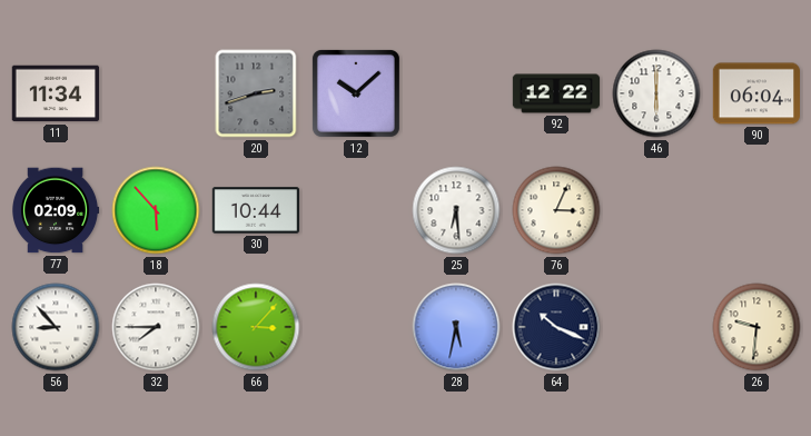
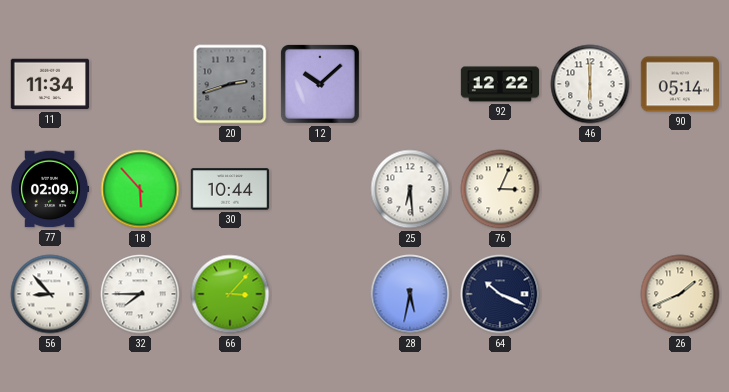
90: 06:04 -> 05:14
26: 9:31 -> 1:41
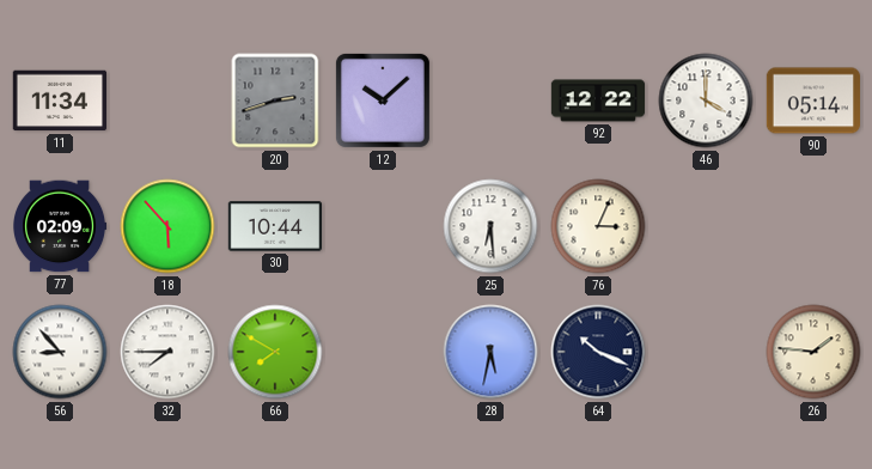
46: 6:00 -> 4:00
66: 3:07 -> 7:50
26: 1:41 -> 1:46
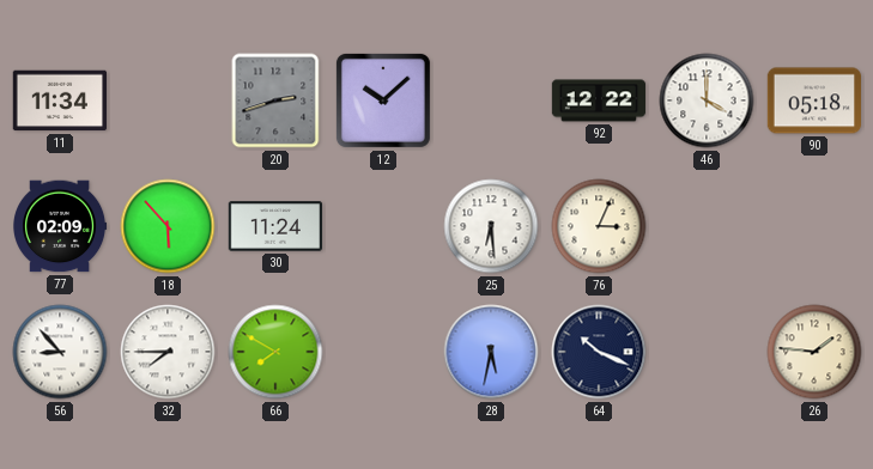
90: 05:14 -> 05:18
30: 10:44 -> 11:24
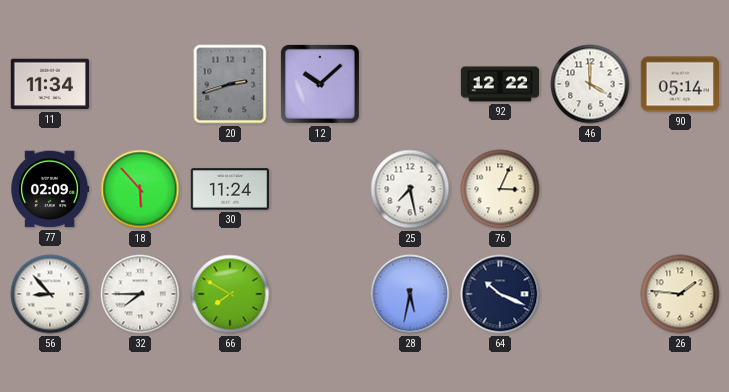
90: 05:18 -> 05:14
25: 6:29 -> 7:28
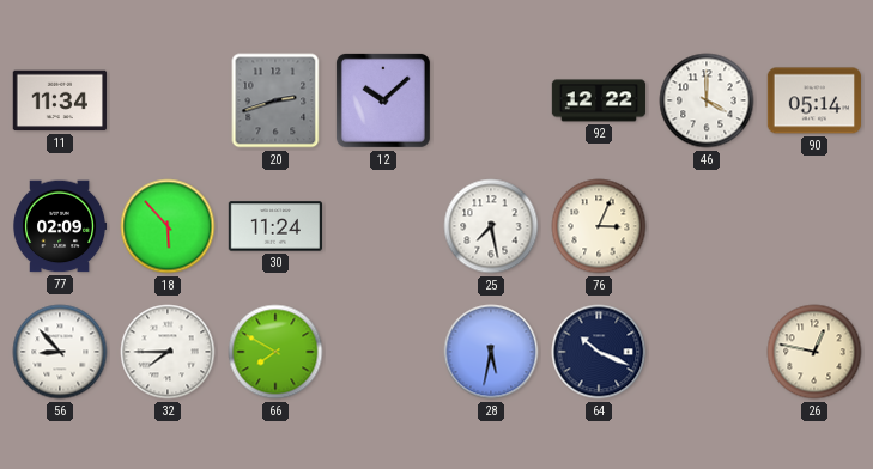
26: 1:46 -> 12:47
